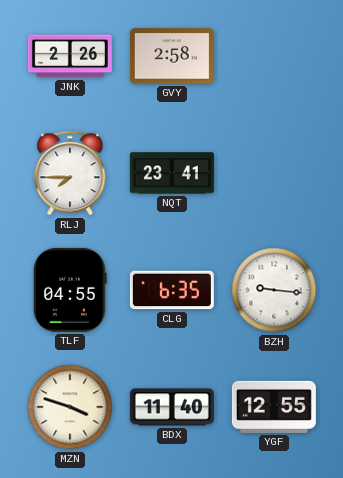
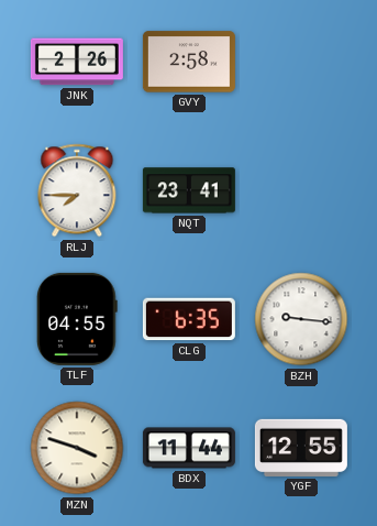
BDX: 11:40 -> 11:44
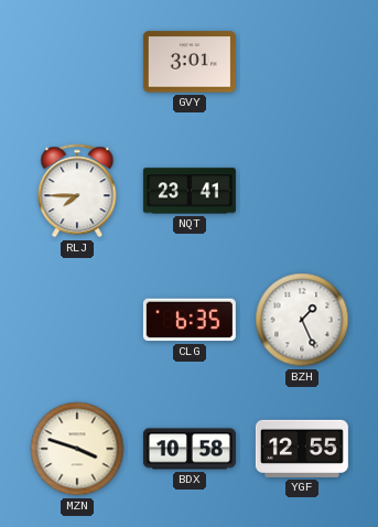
JNK: 2:26 -> none
GVY: 2:58 -> 3:01
TLF: 04:55 -> none
BZH: 9:16 -> 1:26
BDX: 11:44 -> 10:58
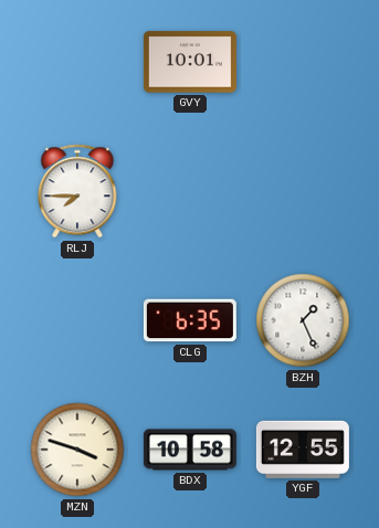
GVY: 3:01 -> 10:01
NQT: 23:41 -> none
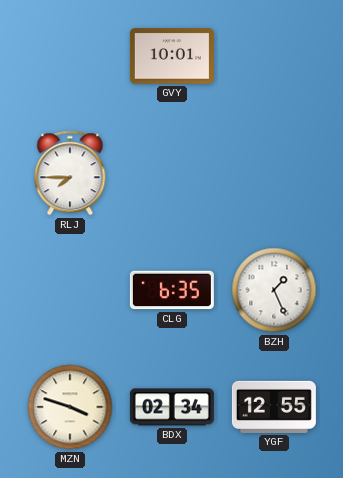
BDX: 10:58 -> 02:34
